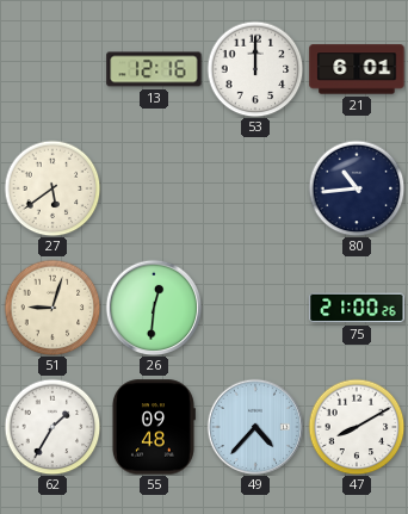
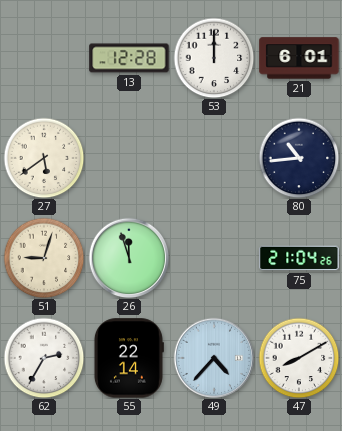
13: 12:16 -> 12:28
26: 12:31 -> 11:57
75: 21:00 -> 21:04
62: 1:35 -> 2:35
55: 09:48 -> 22:14
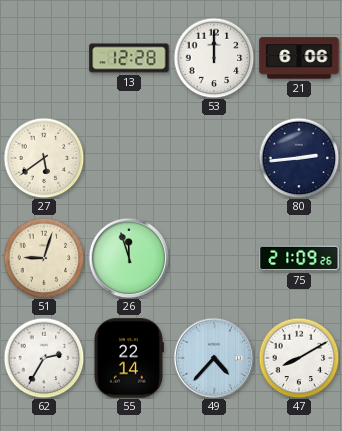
21: 6:01 -> 6:06
80: 10:44 -> 2:44
75: 21:04 -> 21:09
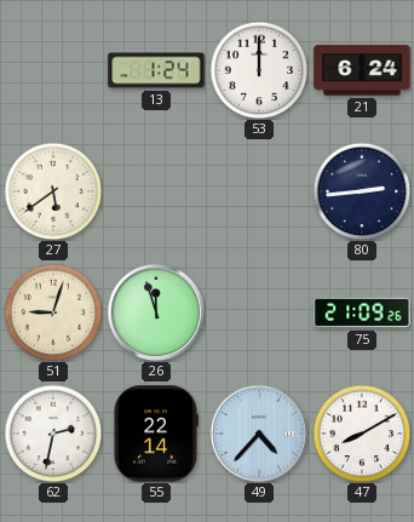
13: 12:28 -> 1:24
21: 6:06 -> 6:24
62: 2:35 -> 2:32
